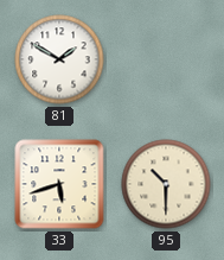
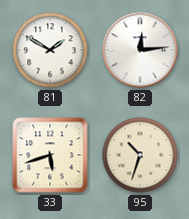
82: none -> 12:14
95: 10:30 -> 10:33
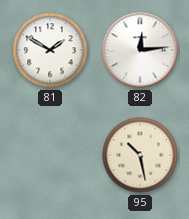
33: 5:42 -> none
95: 10:33 -> 10:28
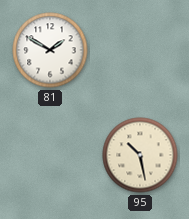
82: 12:14 -> none
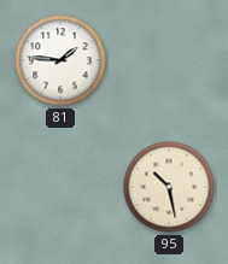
81: 1:50 -> 1:46
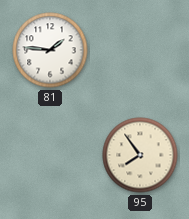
95: 10:28 -> 7:54
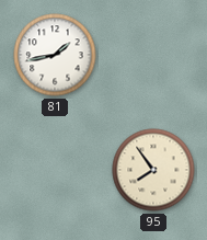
81: 1:46 -> 1:43
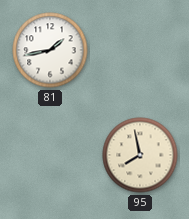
95: 7:54 -> 7:58
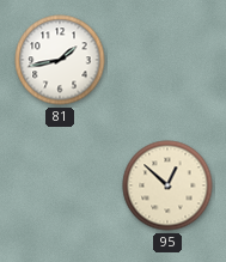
95: 7:58 -> 12:52
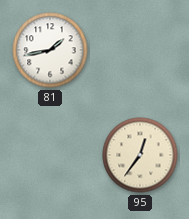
95: 12:52 -> 12:36
